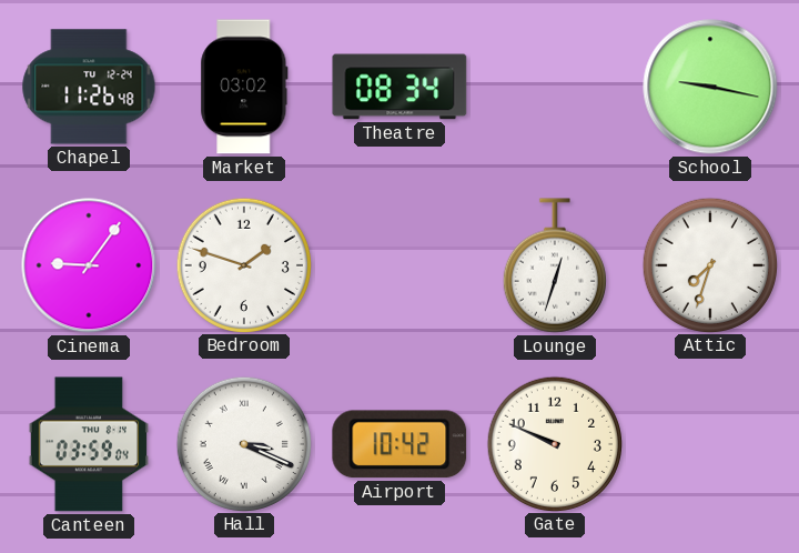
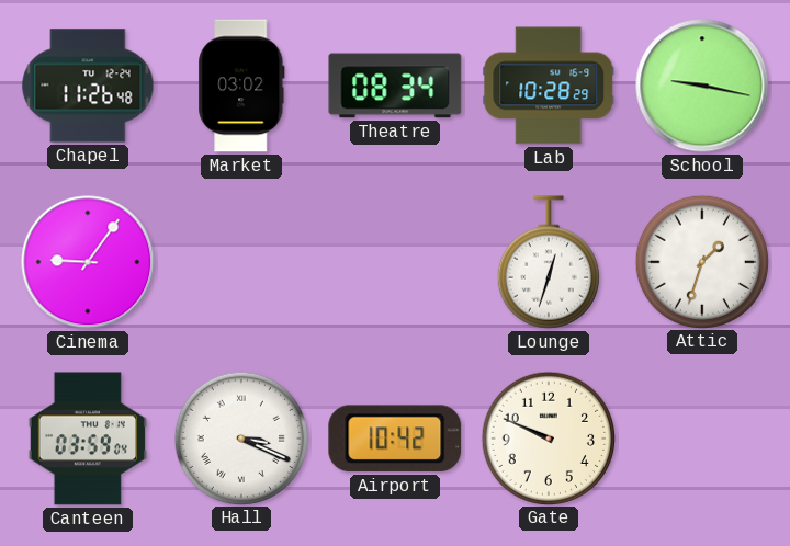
Lab: none -> 10:28
Bedroom: 1:48 -> none
Attic: 7:33 -> 1:33
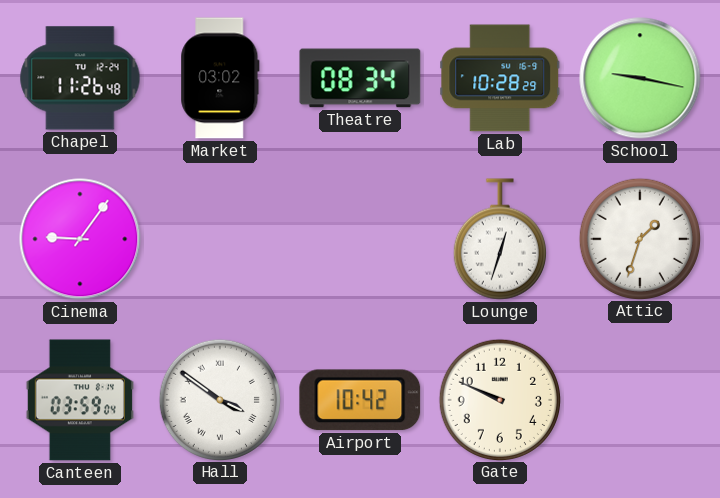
Hall: 3:19 -> 3:51
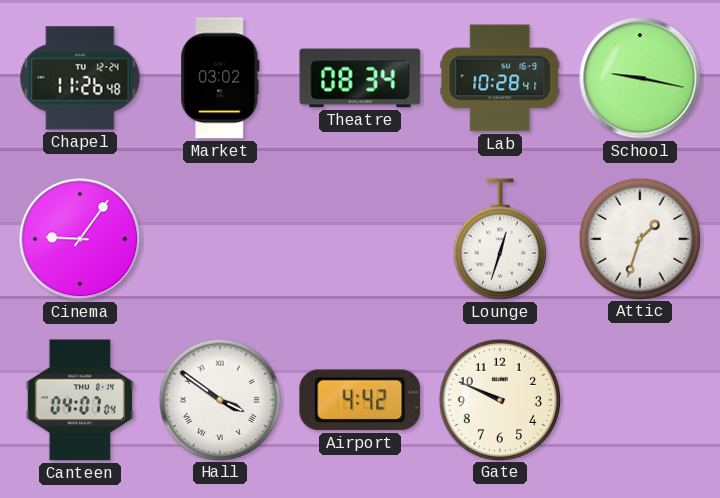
Lab: 10:28:29 -> 10:28:41
Canteen: 03:59 -> 04:07
Airport: 10:42 -> 4:42
